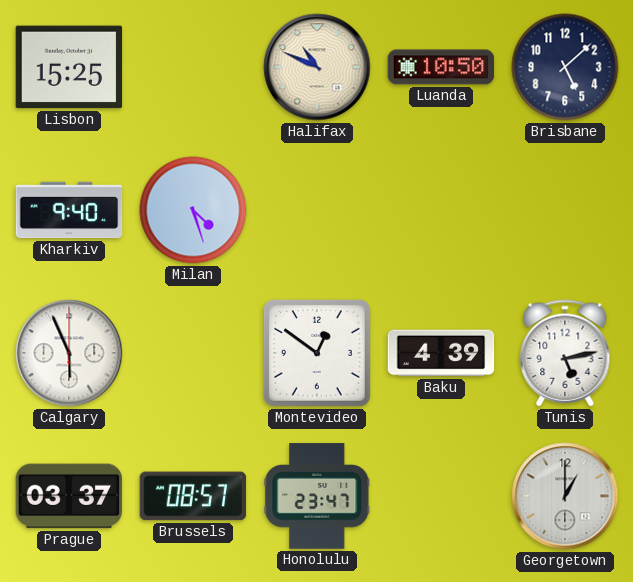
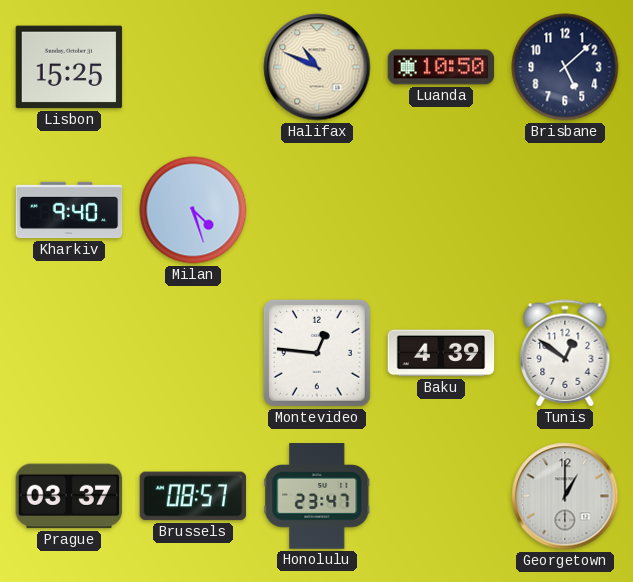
Calgary: 5:56 -> none
Montevideo: 12:51 -> 12:46
Tunis: 5:13 -> 12:51
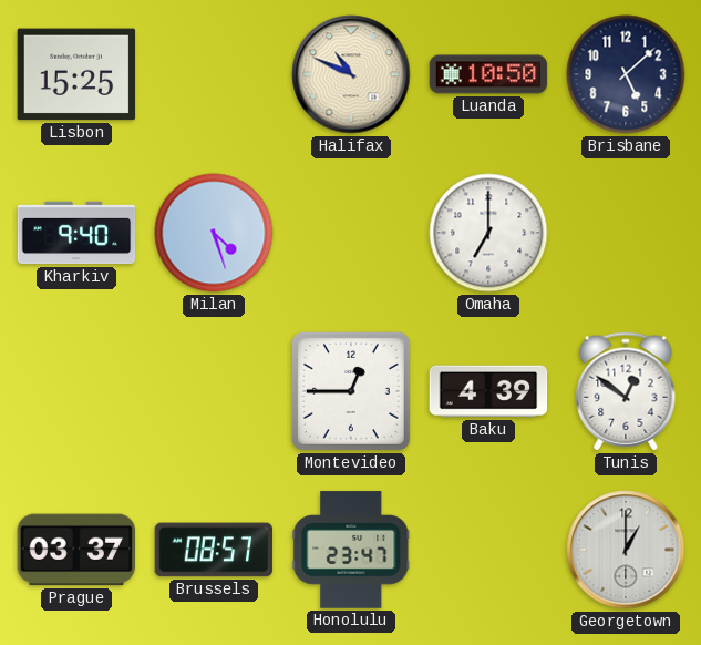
Omaha: none -> 7:00
Montevideo: 12:46 -> 12:45
